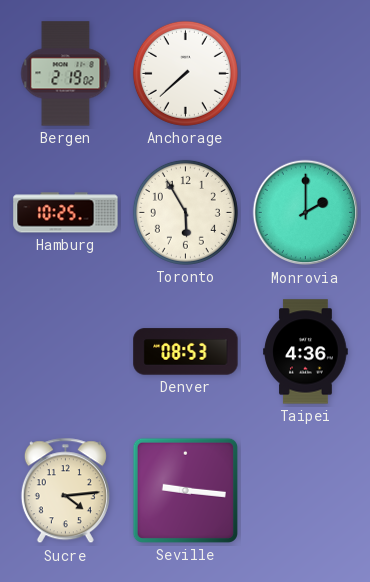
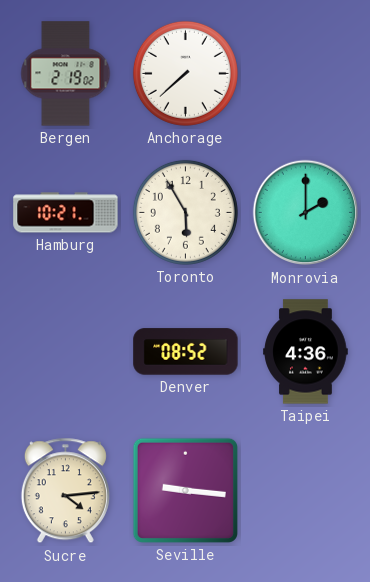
Hamburg: 10:25 -> 10:21
Denver: 08:53 -> 08:52
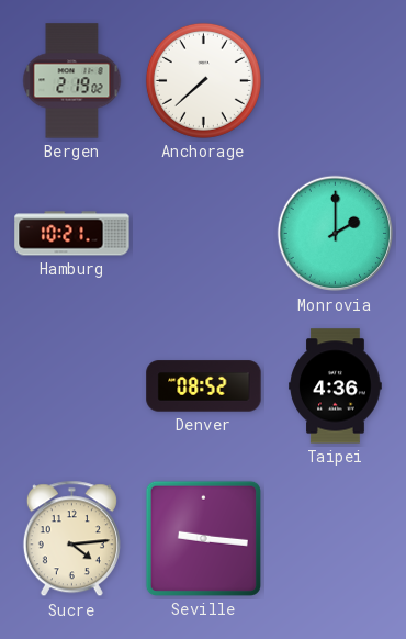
Toronto: 5:55 -> none
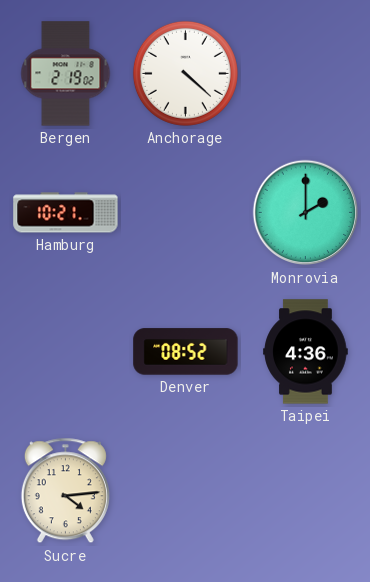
Anchorage: 7:38 -> 4:22
Seville: 9:16 -> none
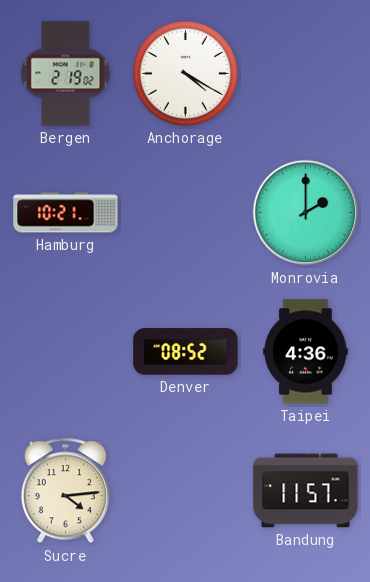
Anchorage: 4:22 -> 4:20
Bandung: none -> 11:57
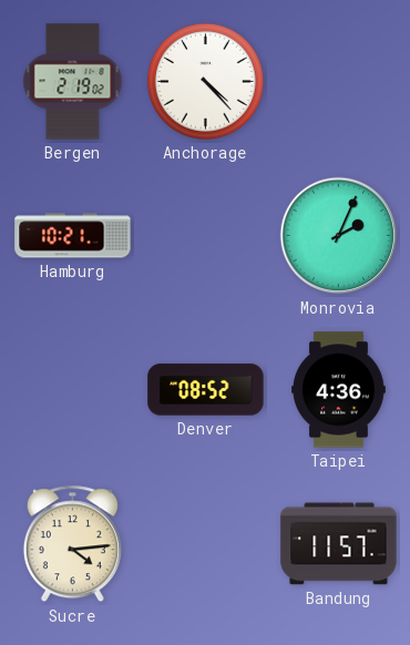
Anchorage: 4:20 -> 4:23
Monrovia: 2:00 -> 2:04
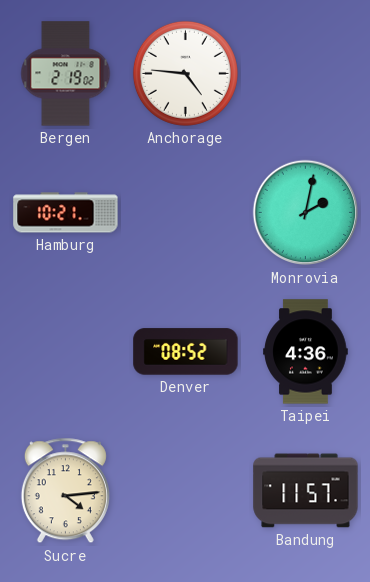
Anchorage: 4:23 -> 4:46
Monrovia: 2:04 -> 2:02
